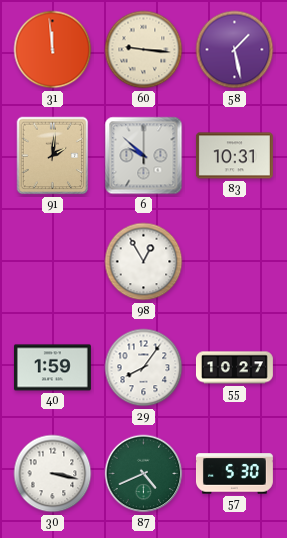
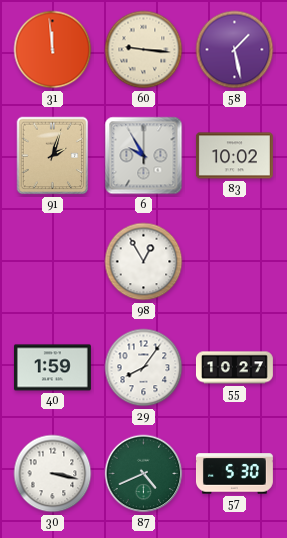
91: 2:01 -> 2:03
6: 9:52 -> 9:55
83: 10:31 -> 10:02
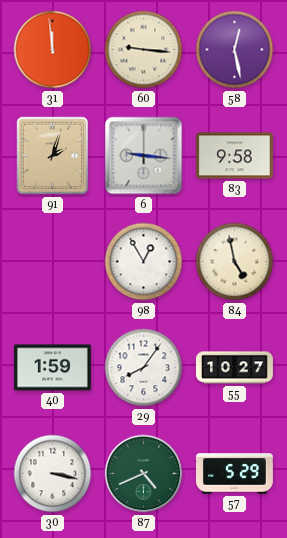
58: 1:28 -> 12:28
6: 9:55 -> 9:16
83: 10:02 -> 9:58
84: none -> 4:58
57: 5:30 -> 5:29
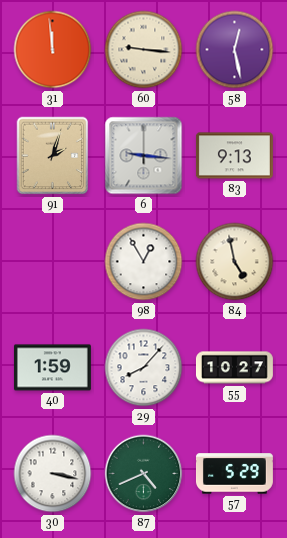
83: 9:58 -> 9:13
29: 8:06 -> 8:07
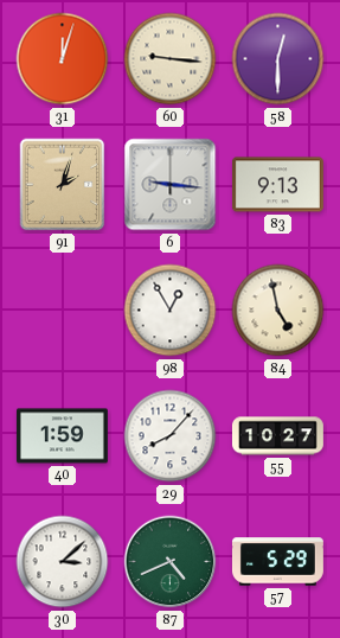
31: 11:59 -> 12:03
58: 12:28 -> 12:30
30: 3:17 -> 3:08
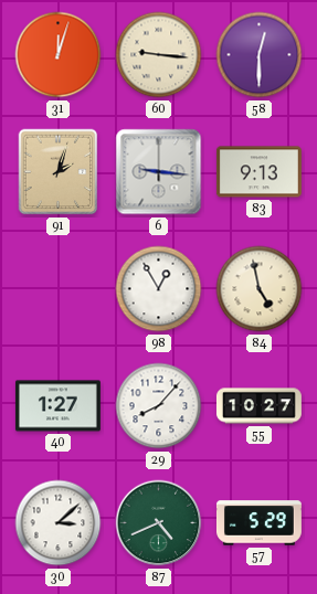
40: 1:59 -> 1:27
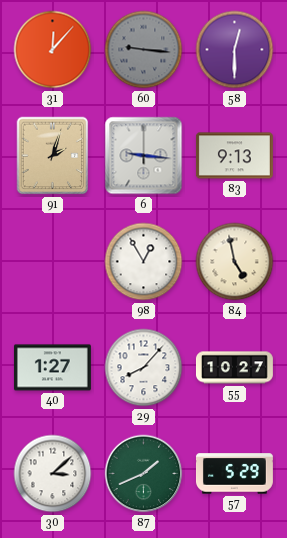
31: 12:03 -> 12:07
60 dial: cream -> grey
87: 4:41 -> 1:41
